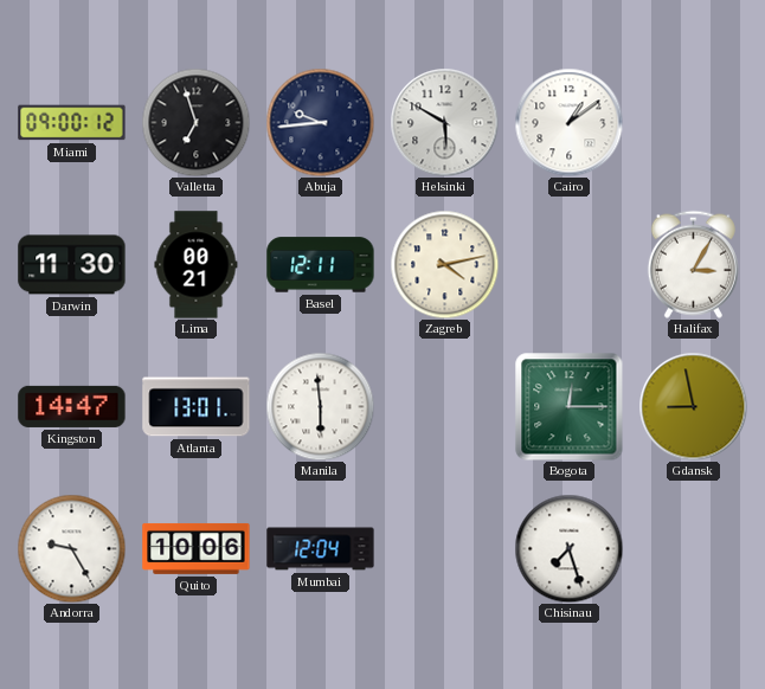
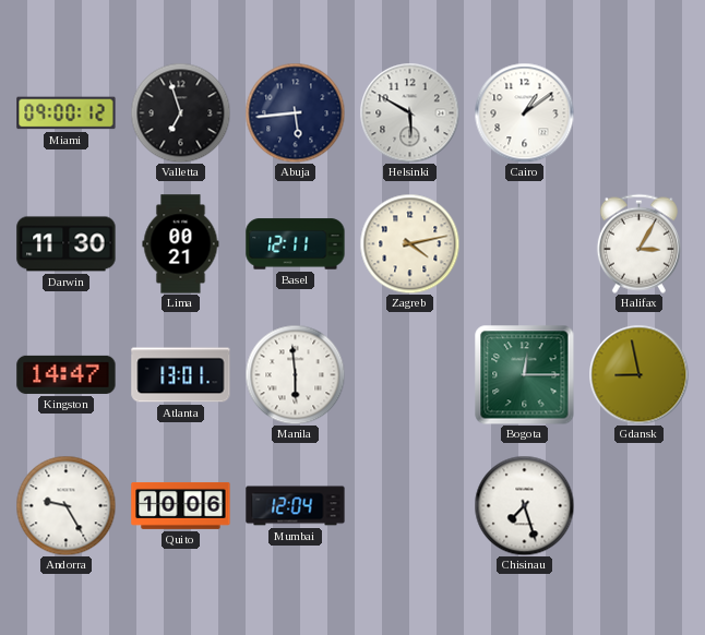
Abuja: 9:44 -> 5:44
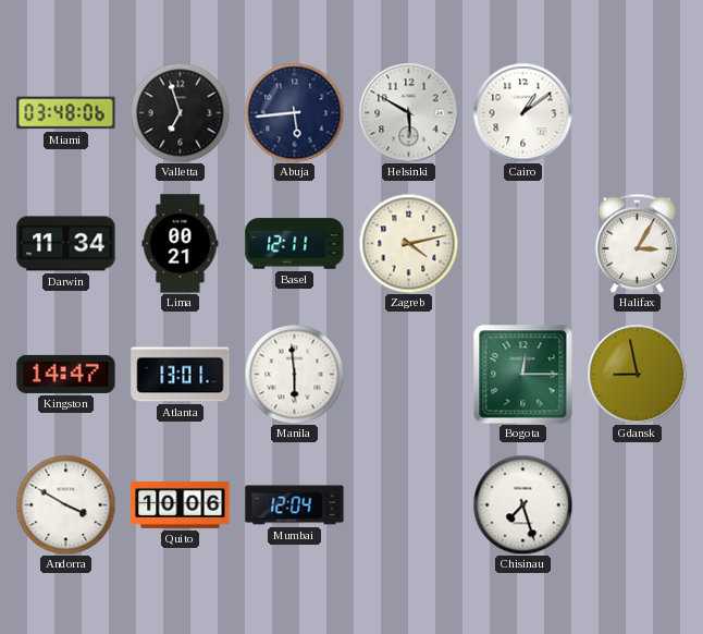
Miami: 09:00 -> 03:48
Darwin: 11:30 -> 11:34
Andorra: 9:25 -> 3:50
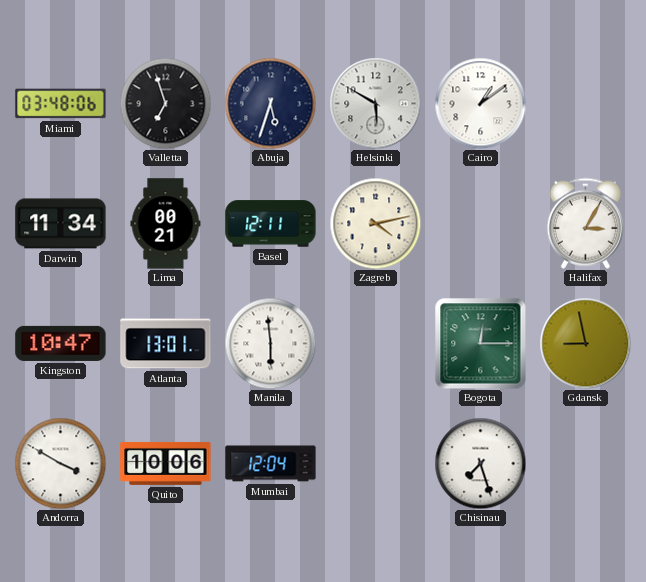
Abuja: 5:44 -> 5:33
Kingston: 14:47 -> 10:47
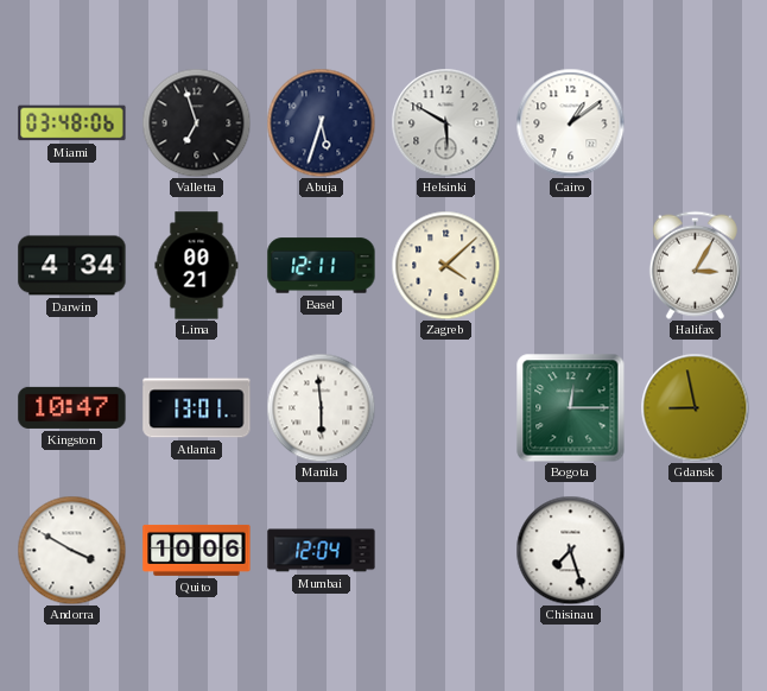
Darwin: 11:34 -> 4:34
Zagreb: 4:13 -> 4:08
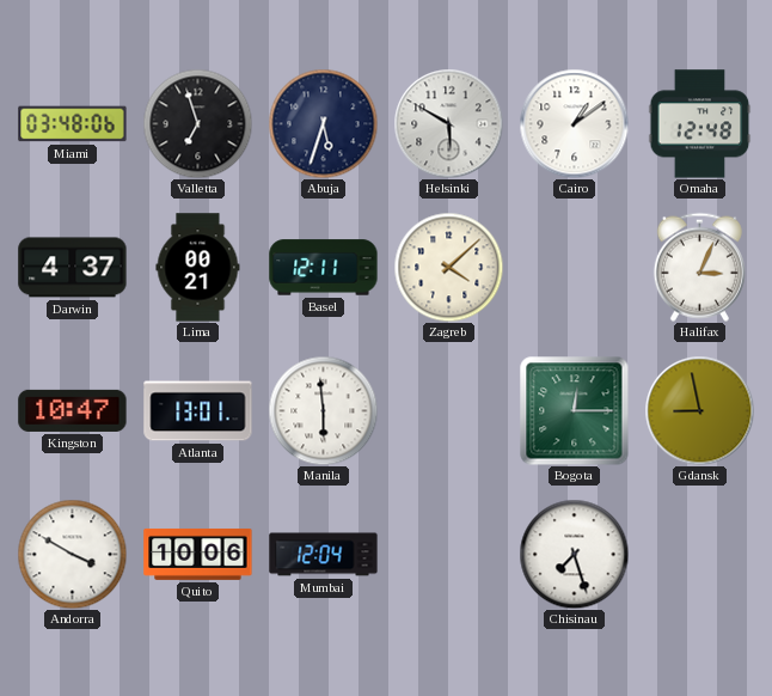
Omaha: none -> 12:48
Darwin: 4:34 -> 4:37
Halifax: 3:05 -> 3:04
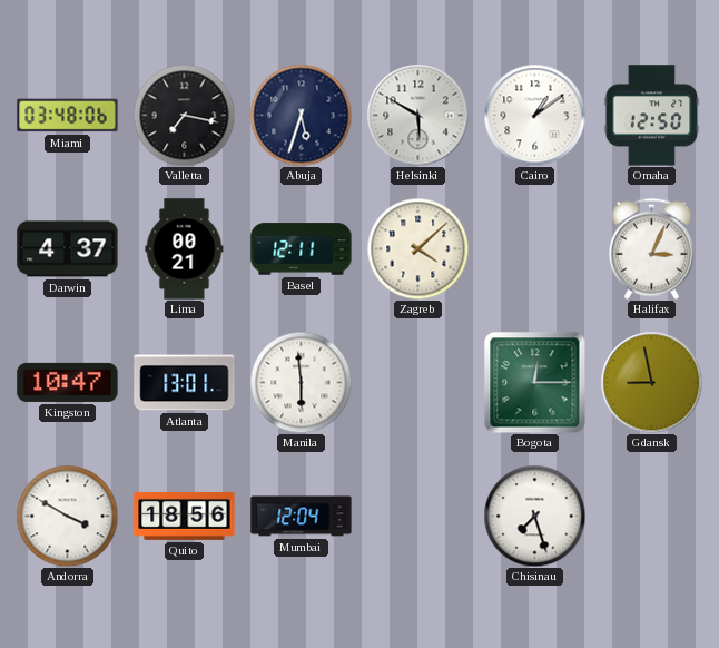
Valletta: 6:57 -> 7:17
Omaha: 12:48 -> 12:50
Quito: 10:06 -> 18:56
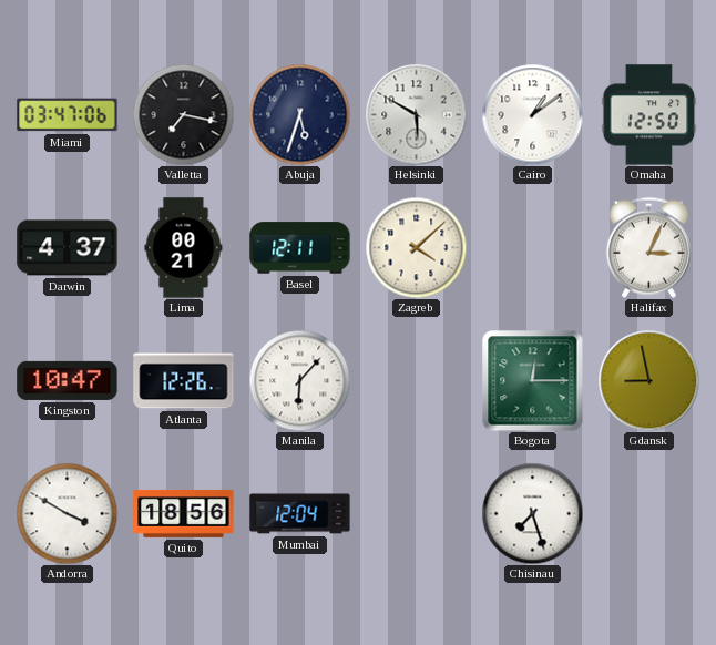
Miami: 03:48 -> 03:47
Atlanta: 13:01 -> 12:26
Manila: 5:59 -> 6:07
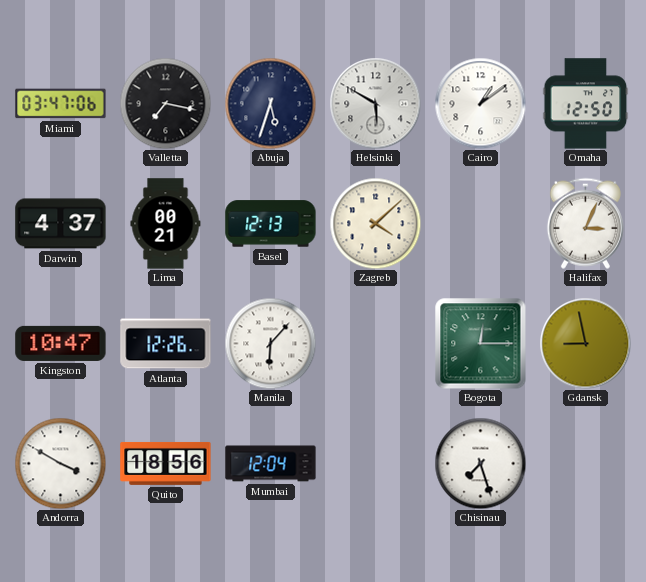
Basel: 12:11 -> 12:13
